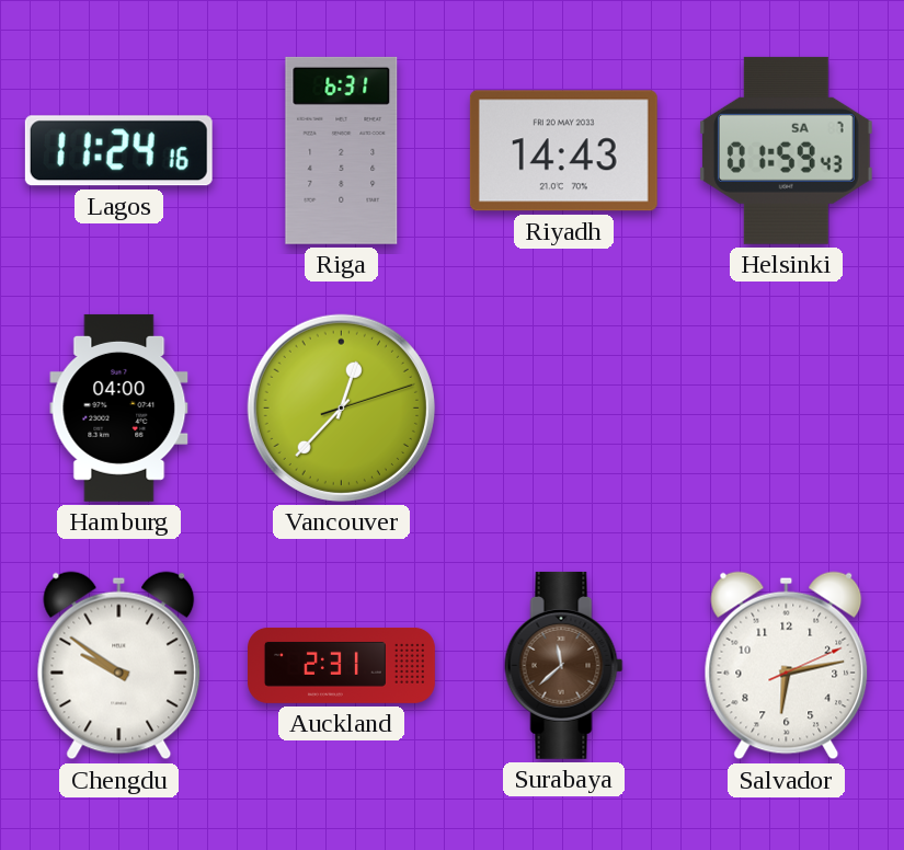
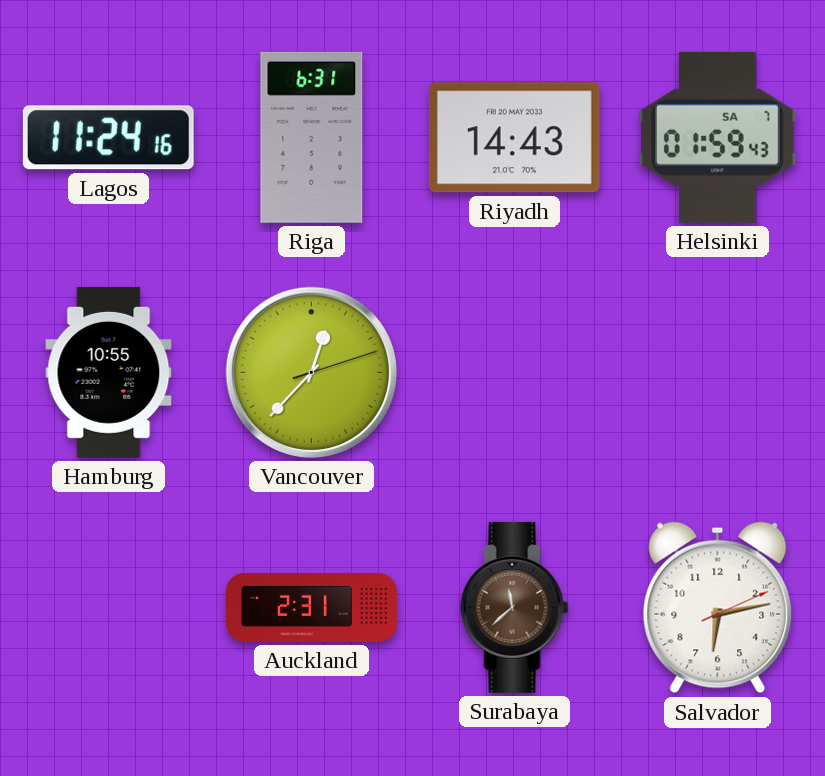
Hamburg: 04:00 -> 10:55
Chengdu: 9:51 -> none
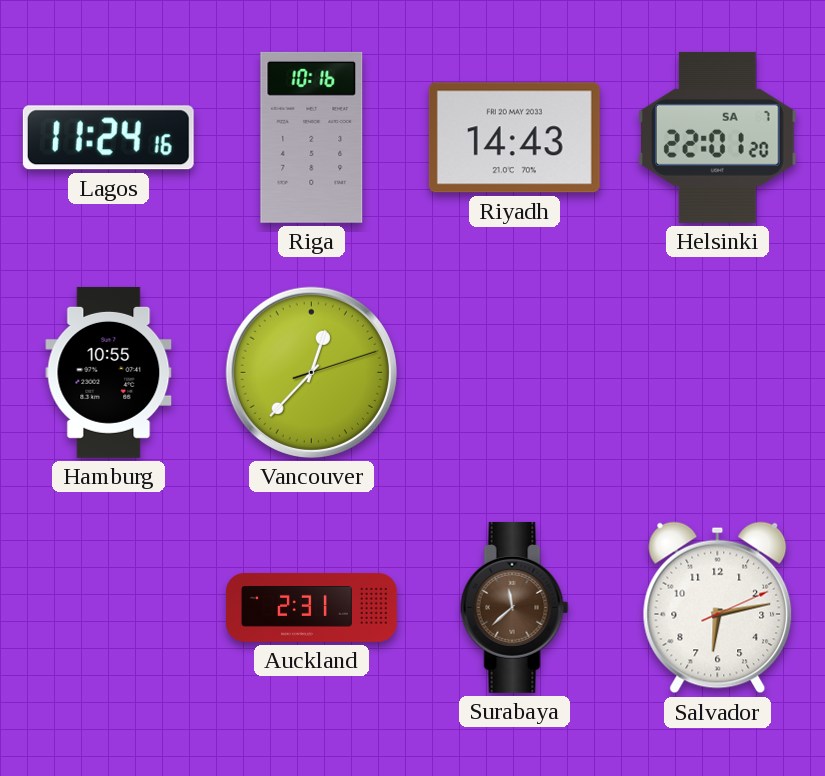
Riga: 6:31 -> 10:16
Helsinki: 01:59 -> 22:01
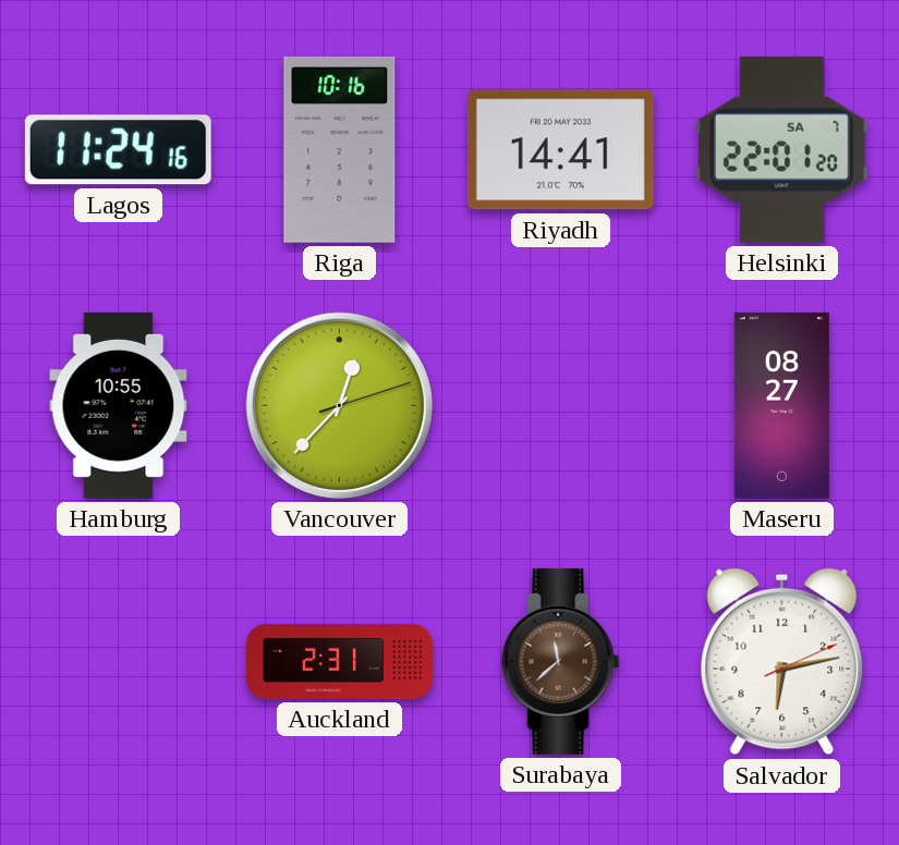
Riyadh: 14:43 -> 14:41
Maseru: none -> 08:27
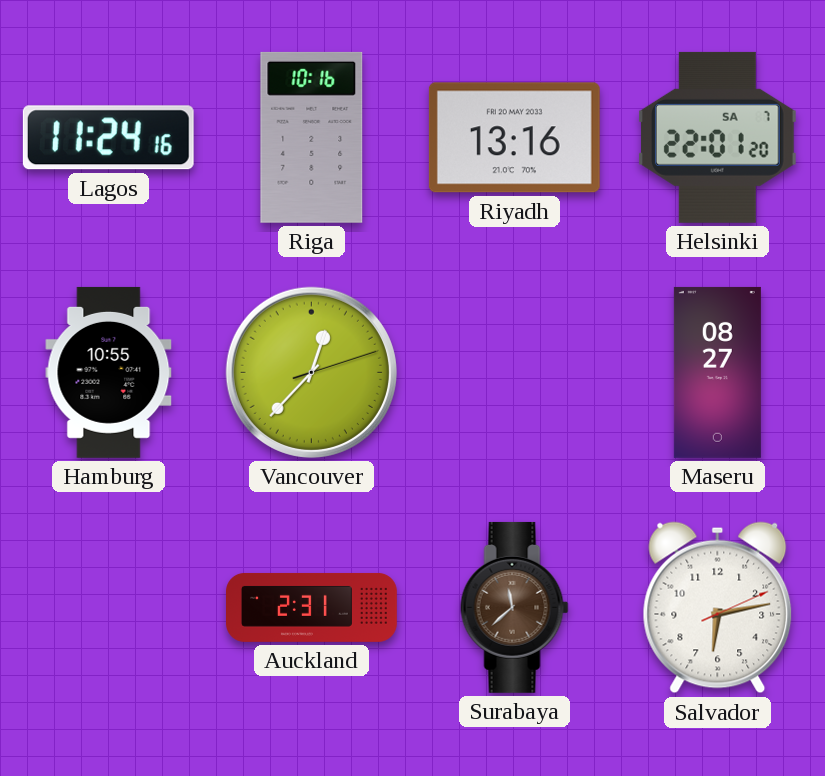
Riyadh: 14:41 -> 13:16
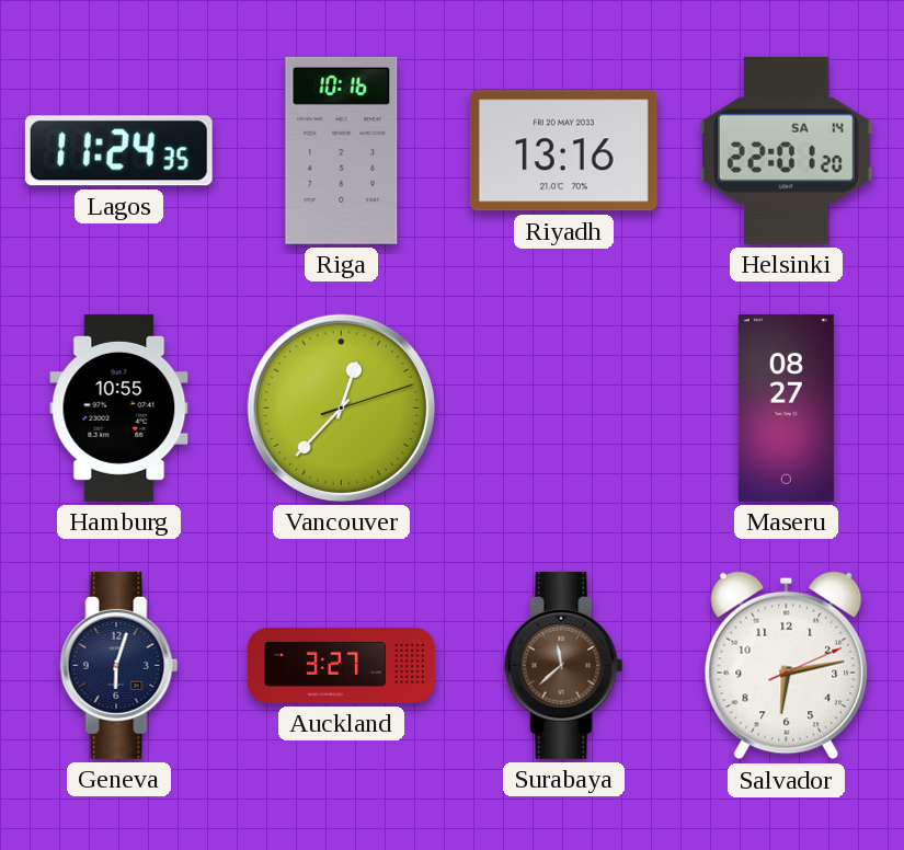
Lagos: 11:24:16 -> 11:24:35
Helsinki date: SA 7 -> SA 14
Geneva: none -> 6:03
Auckland: 2:31 -> 3:27
